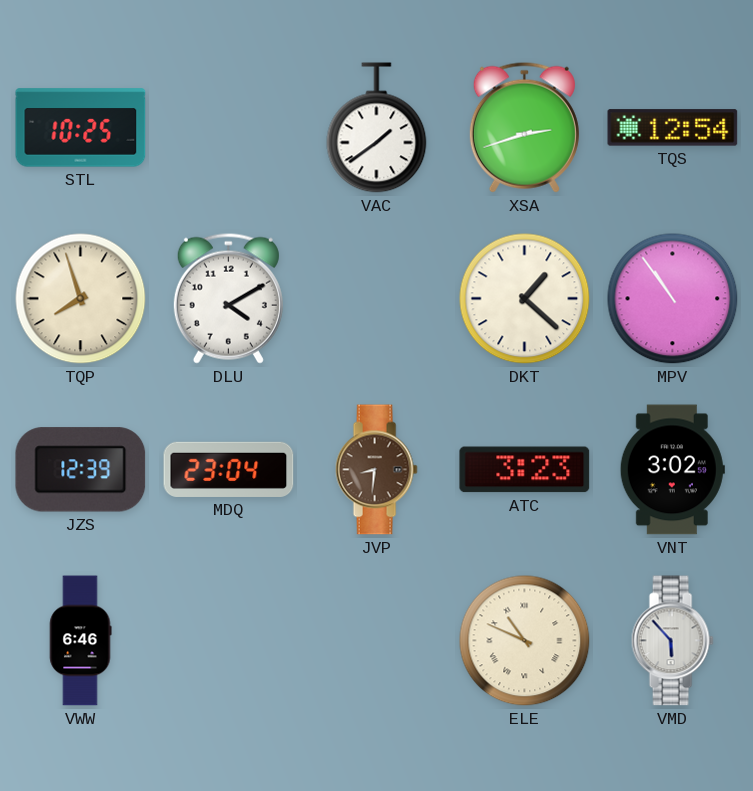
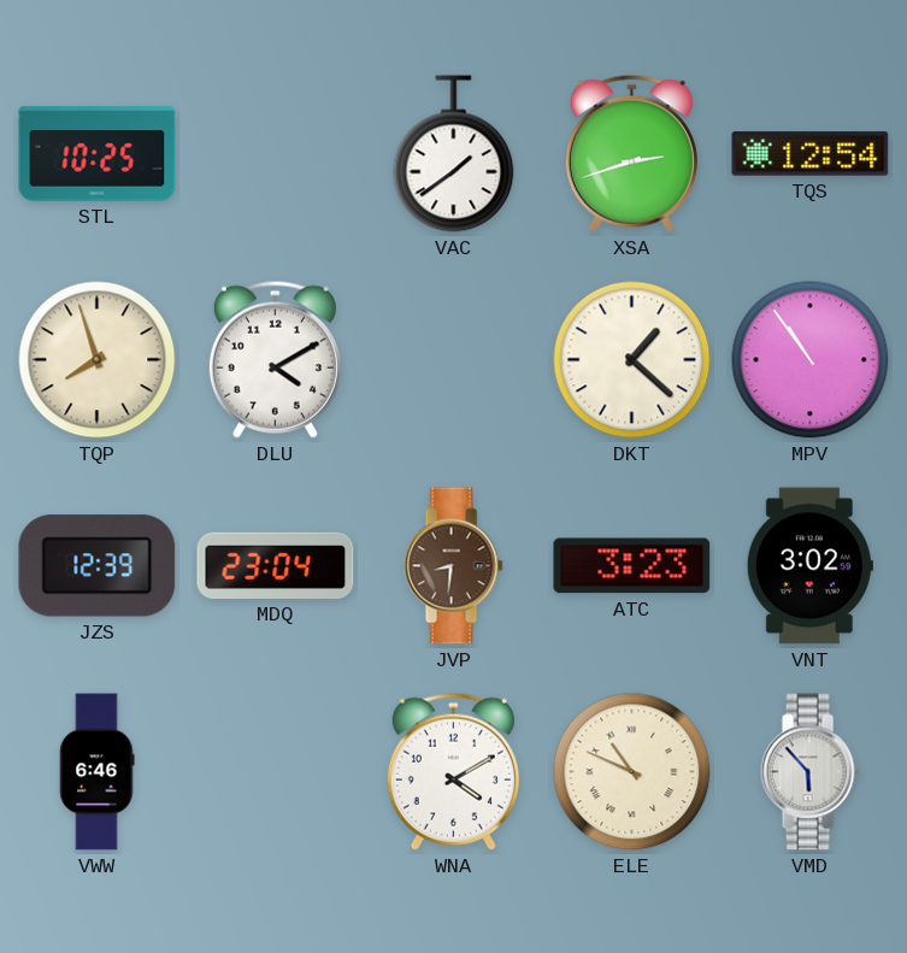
WNA: none -> 4:10
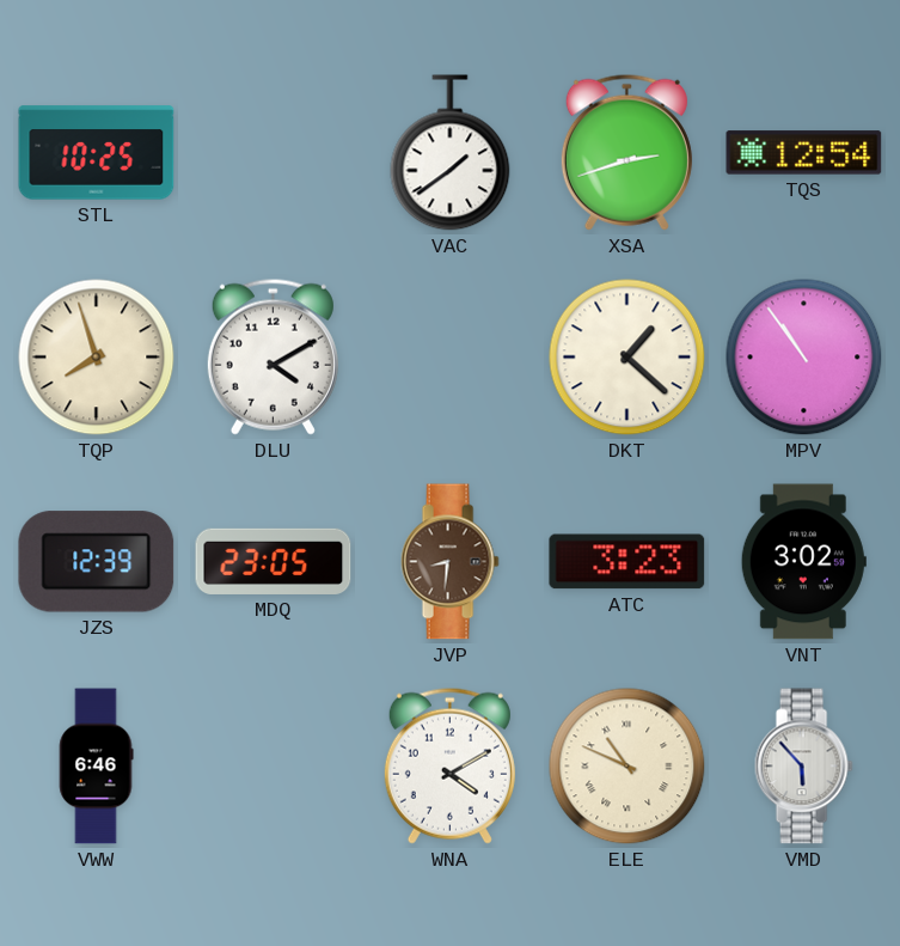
MDQ: 23:04 -> 23:05
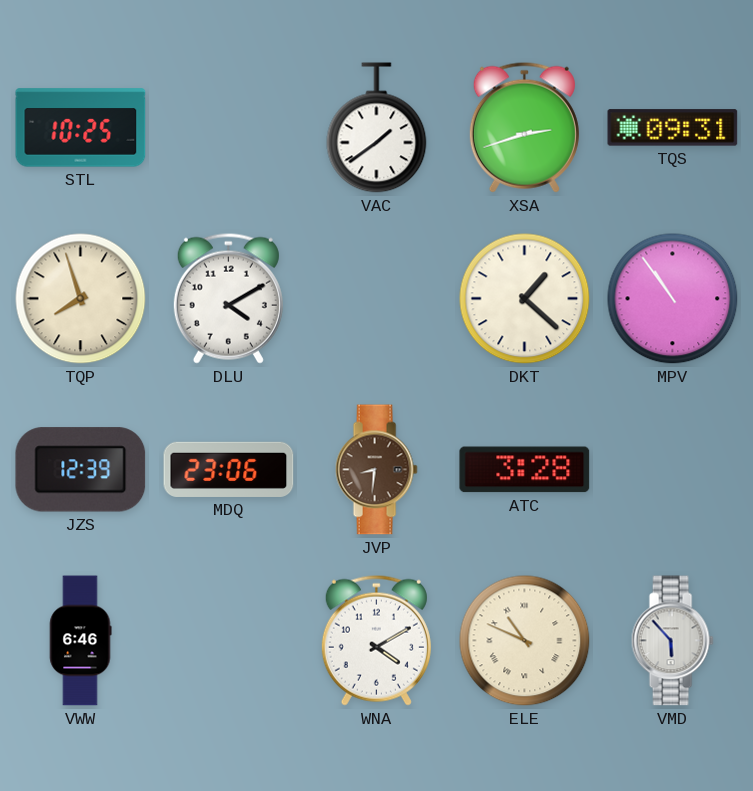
TQS: 12:54 -> 09:31
MDQ: 23:05 -> 23:06
ATC: 3:23 -> 3:28
VNT: 3:02 -> none
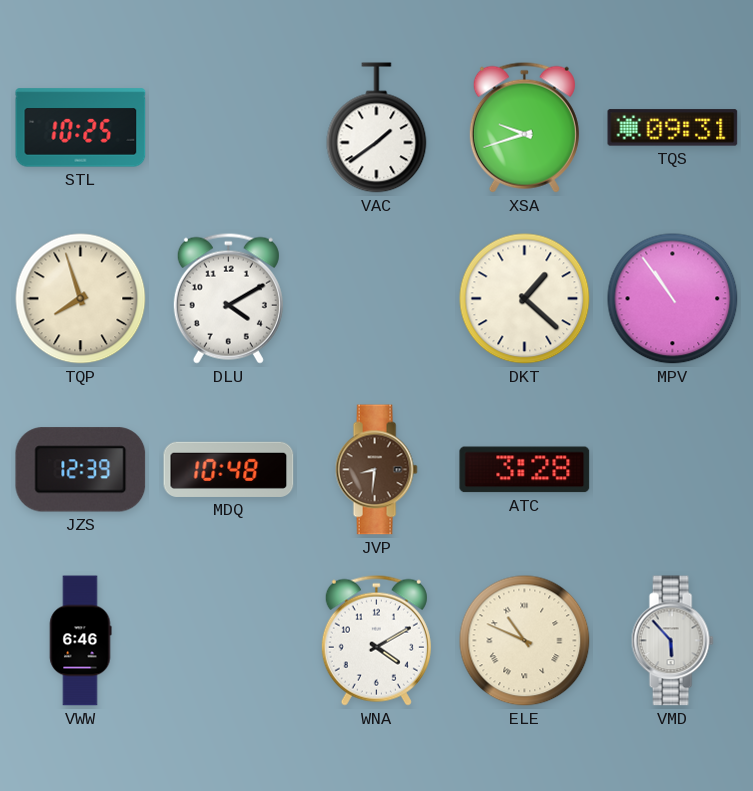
XSA: 2:42 -> 9:42
MDQ: 23:06 -> 10:48
